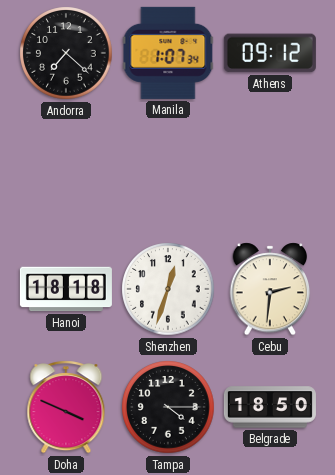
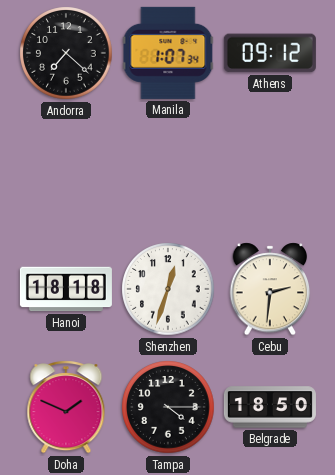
Doha: 3:49 -> 1:49
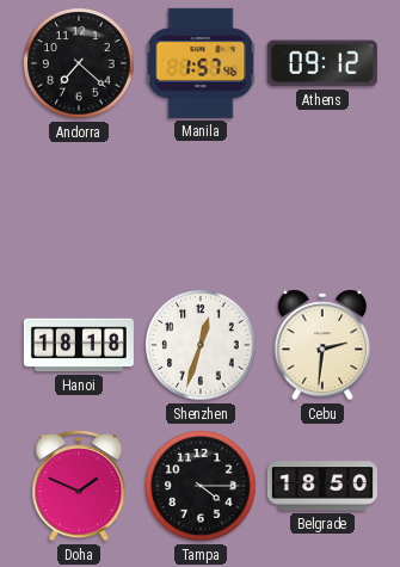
Manila: 1:07 -> 1:57
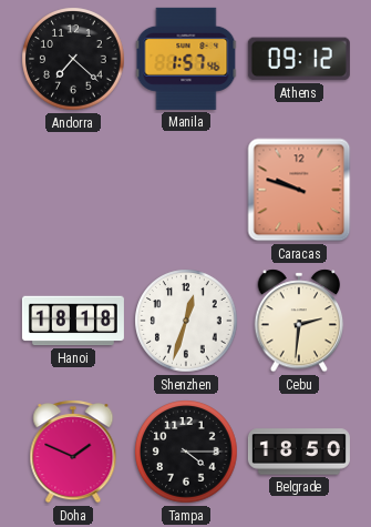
Caracas: none -> 9:48
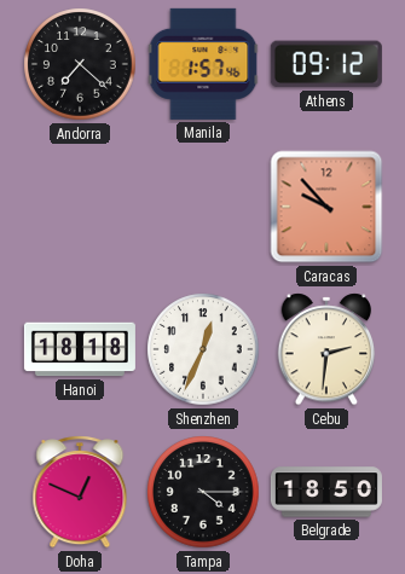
Caracas: 9:48 -> 9:53
Shenzhen: 12:33 -> 12:34
Doha: 1:49 -> 12:49
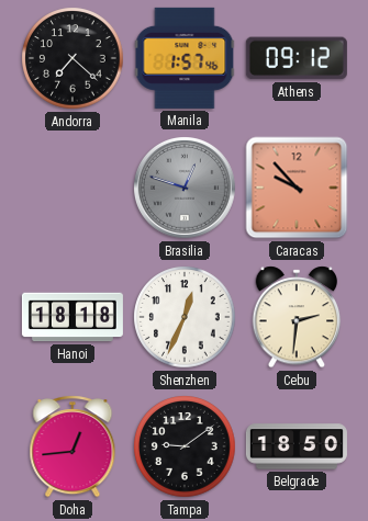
Brasilia: none -> 12:48
Doha: 12:49 -> 12:44
Tampa: 4:15 -> 9:09
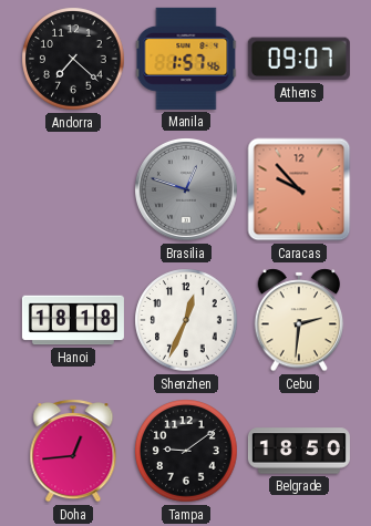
Athens: 09:12 -> 09:07
